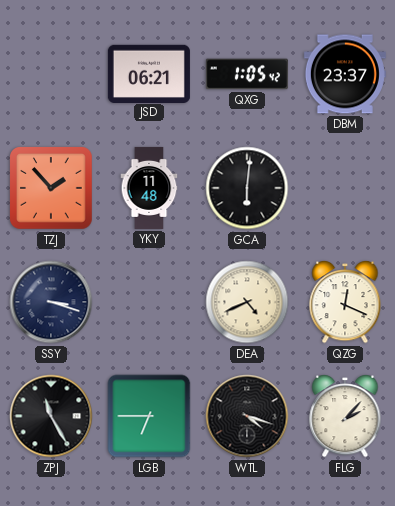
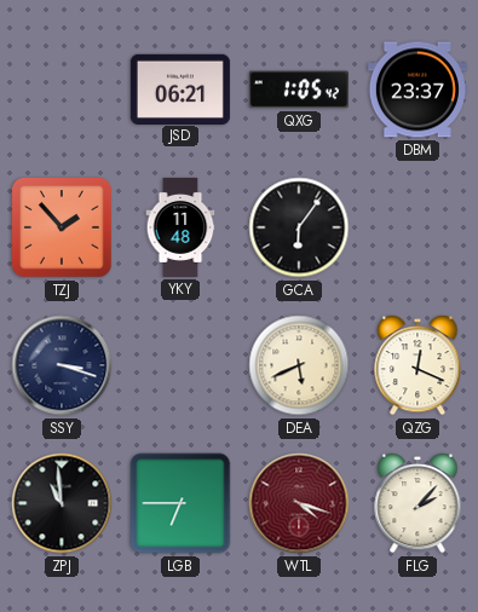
GCA: 6:01 -> 6:06
DEA: 4:41 -> 5:41
ZPJ: 11:25 -> 10:59
WTL dial: black -> burgundy
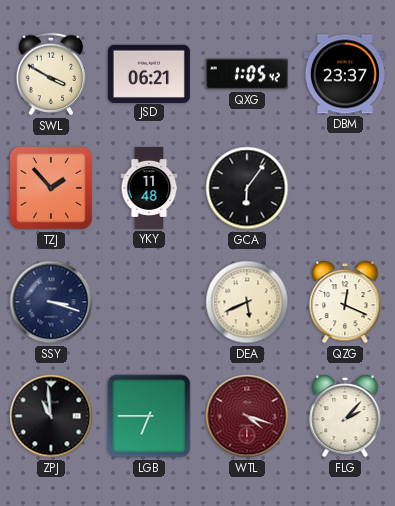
SWL: none -> 3:50
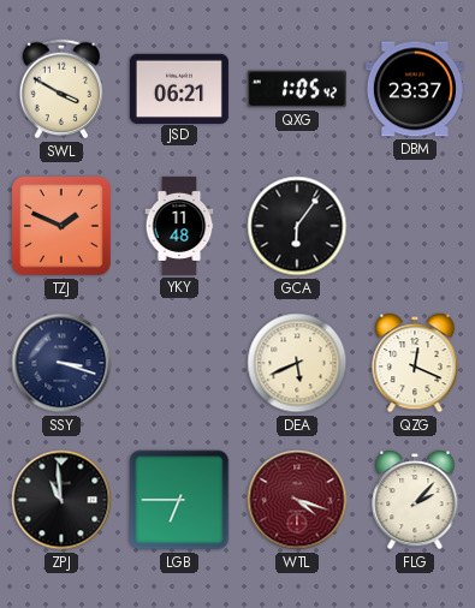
TZJ: 1:53 -> 1:49
